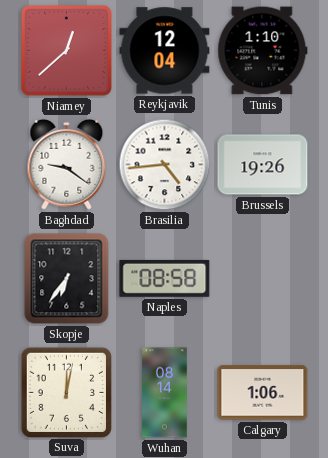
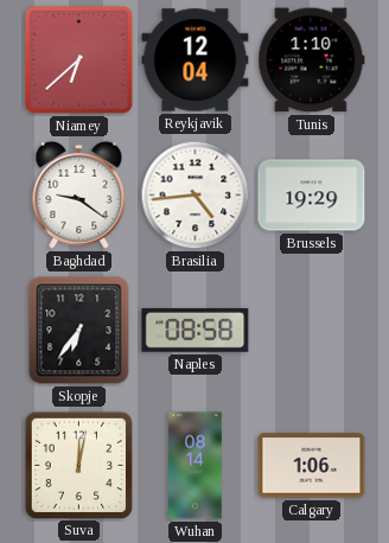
Niamey: 12:38 -> 6:38
Brussels: 19:26 -> 19:29
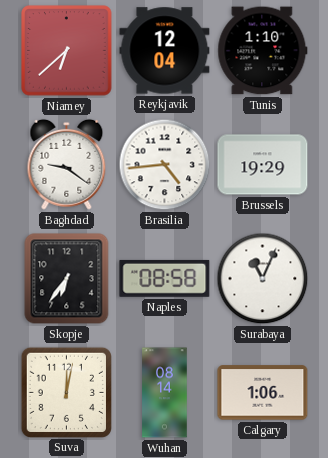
Surabaya: none -> 11:04
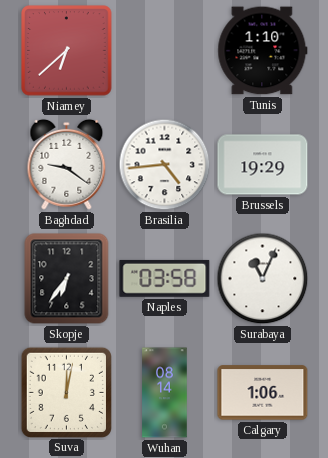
Reykjavik: 12:04 -> none
Naples: 08:58 -> 03:58
